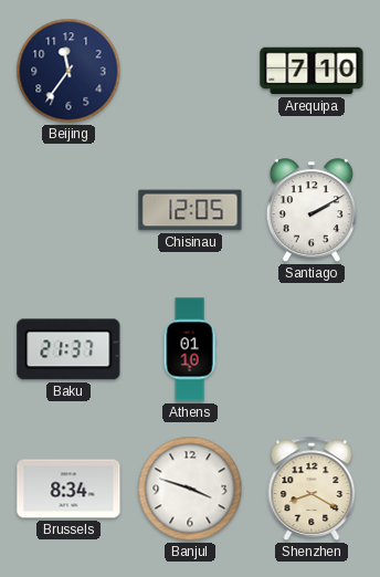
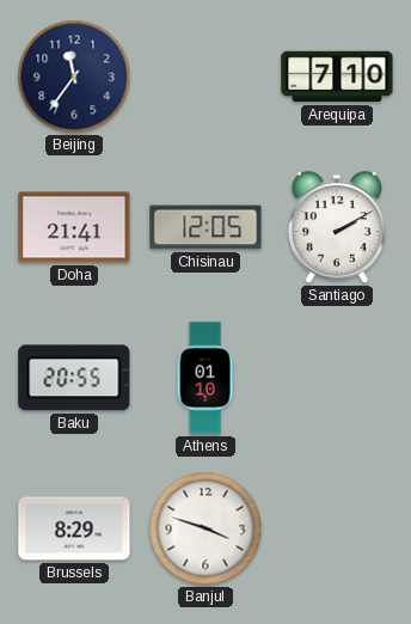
Doha: none -> 21:41
Baku: 21:37 -> 20:55
Brussels: 8:34 -> 8:29
Shenzhen: 8:20 -> none
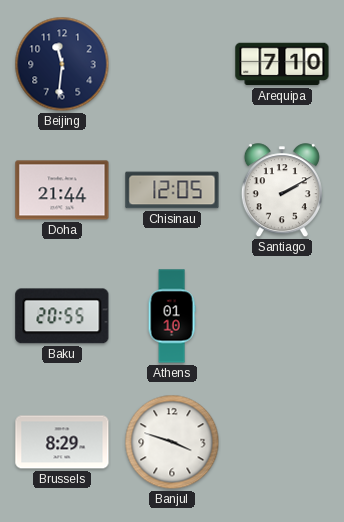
Beijing: 11:36 -> 11:31
Doha: 21:41 -> 21:44
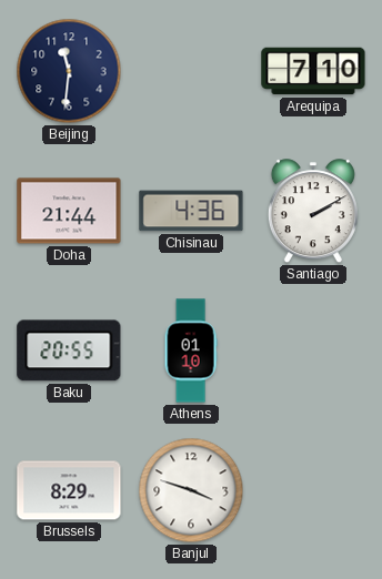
Chisinau: 12:05 -> 4:36
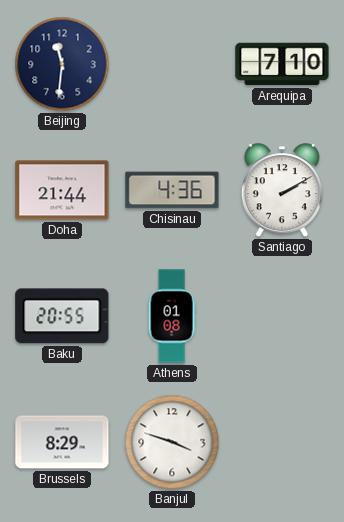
Athens: 01:10 -> 01:08
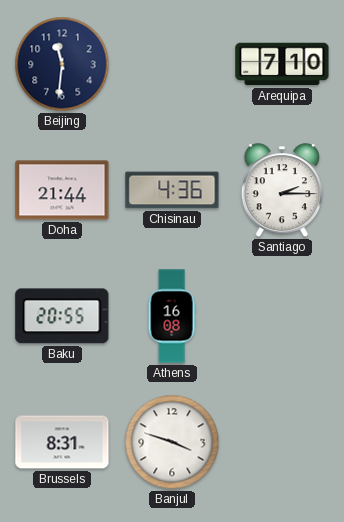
Santiago: 2:10 -> 2:15
Athens: 01:08 -> 16:08
Brussels: 8:29 -> 8:31
